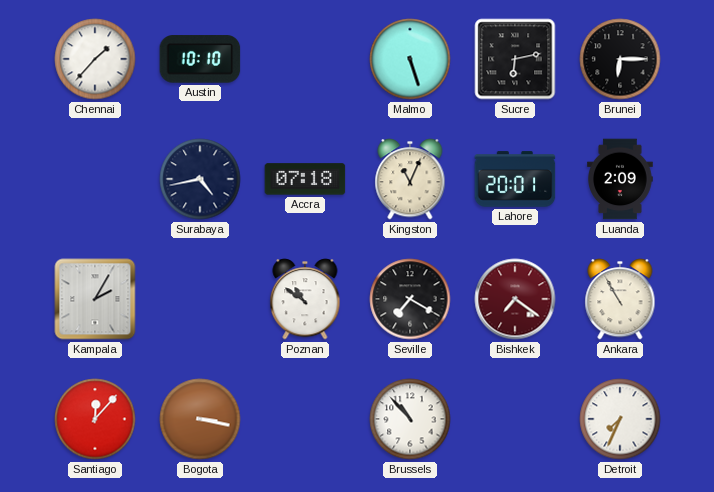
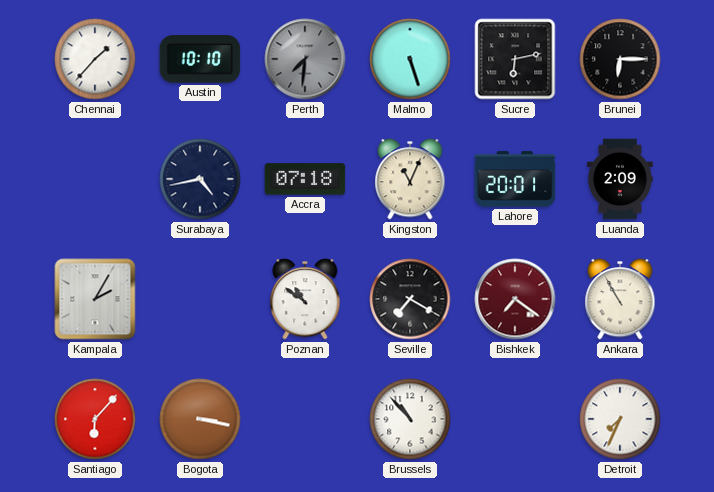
Perth: none -> 7:31
Santiago: 12:07 -> 6:07
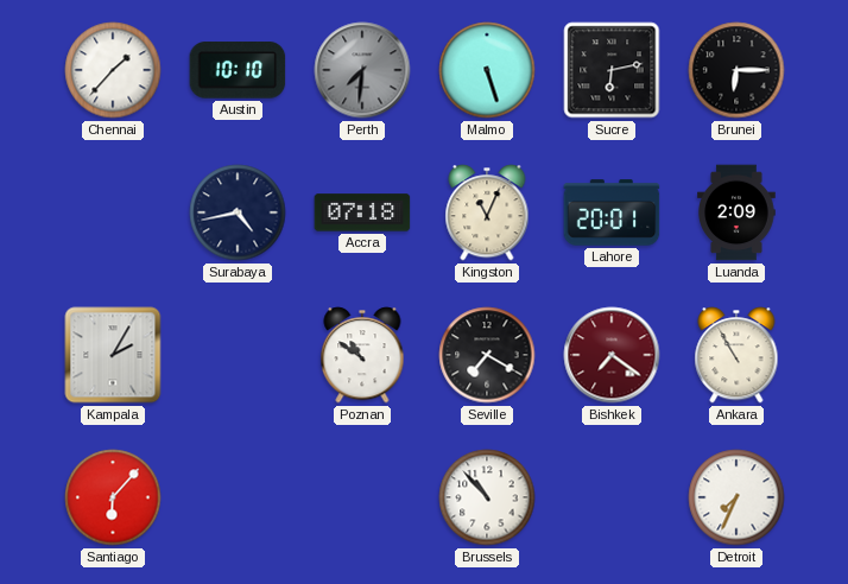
Bogota: 3:17 -> none
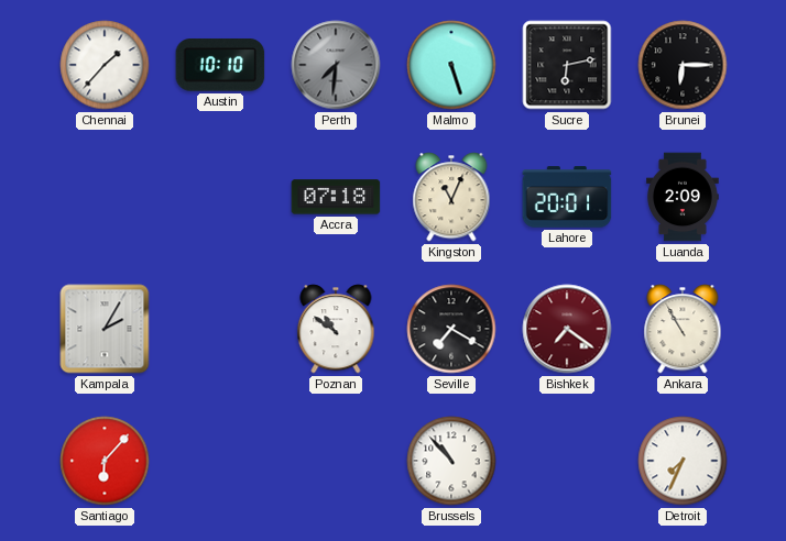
Surabaya: 4:43 -> none
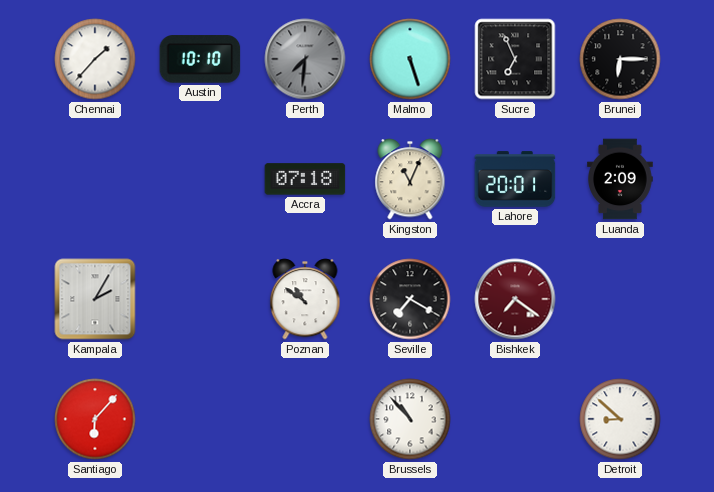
Sucre: 6:13 -> 6:56
Ankara: 10:55 -> none
Detroit: 7:34 -> 8:52
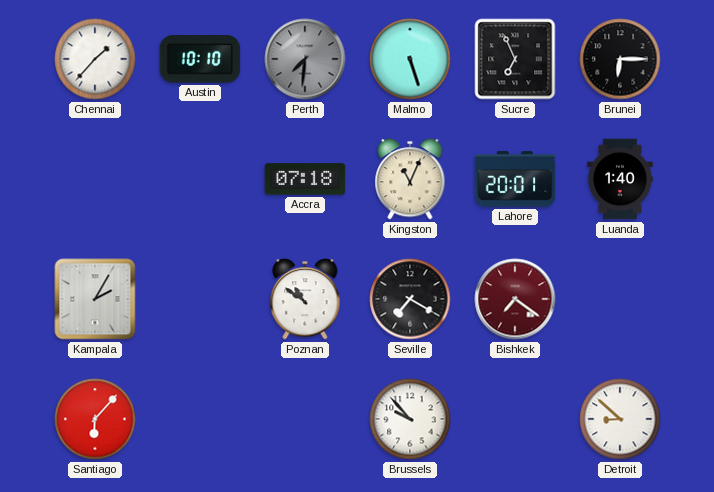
Luanda: 2:09 -> 1:40
Brussels: 10:53 -> 9:53
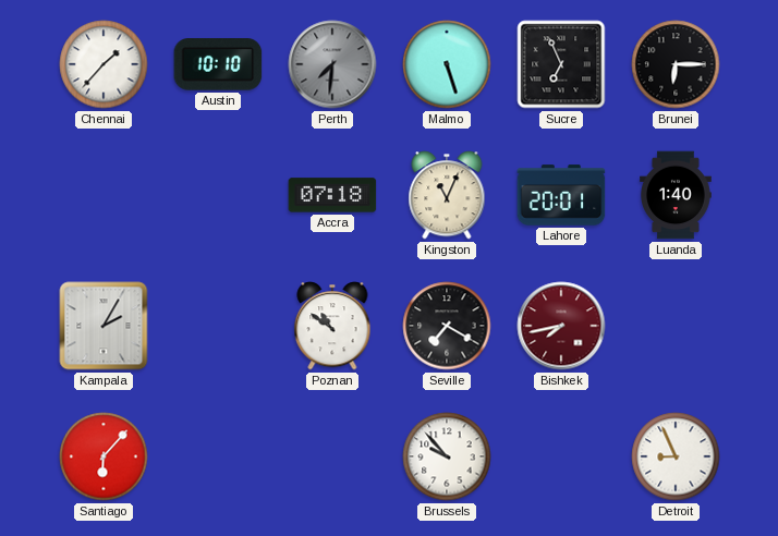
Bishkek: 7:21 -> 7:43
Detroit: 8:52 -> 8:56
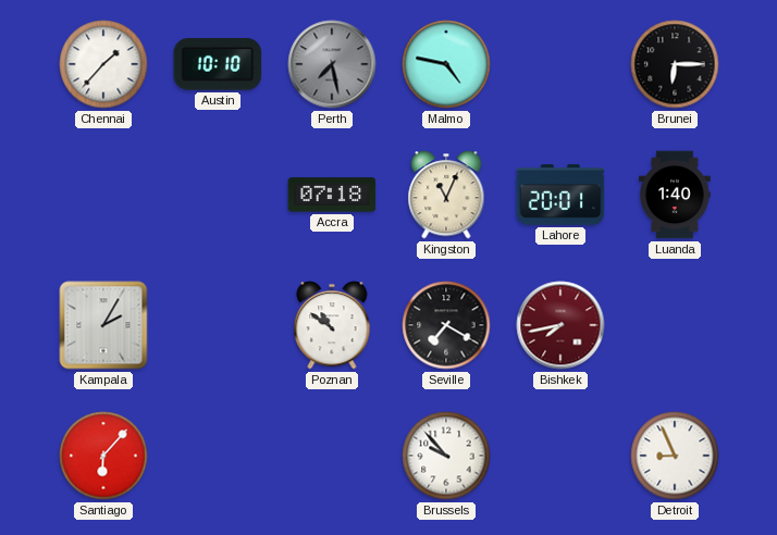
Perth: 7:31 -> 7:28
Malmo: 5:27 -> 4:47
Sucre: 6:56 -> none
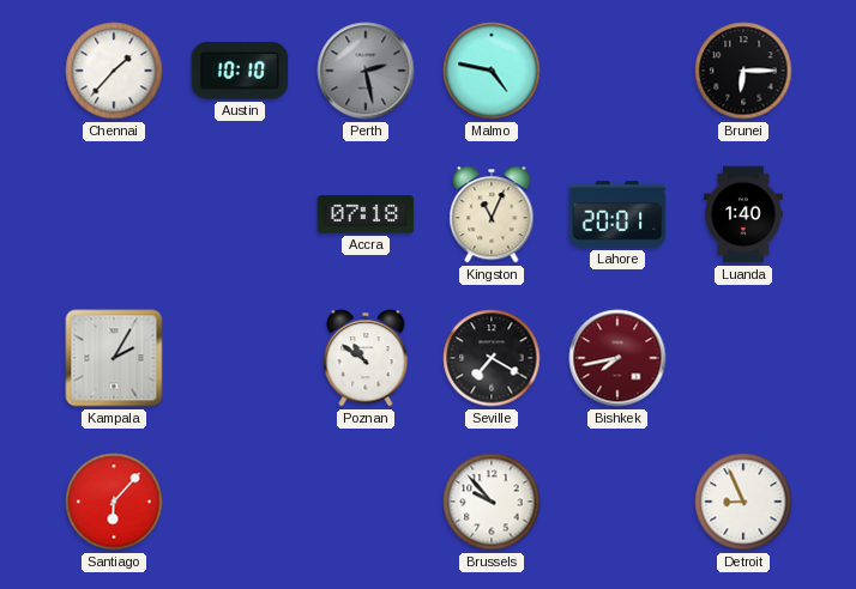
Perth: 7:28 -> 2:28
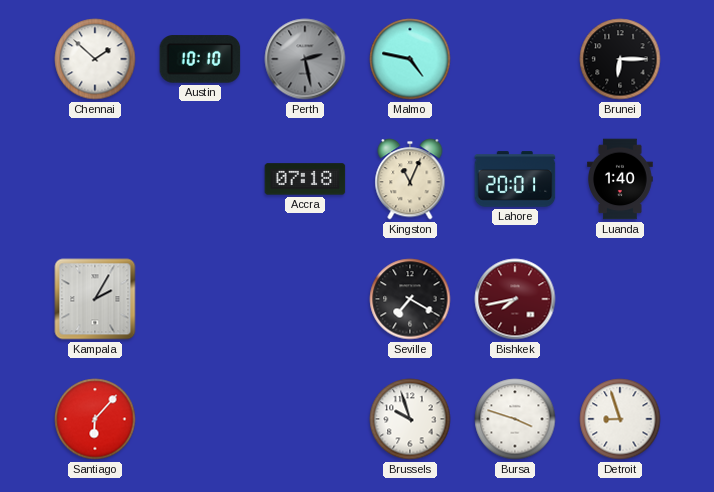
Chennai: 1:37 -> 1:52
Poznan: 10:51 -> none
Brussels: 9:53 -> 9:57
Bursa: none -> 3:48
Detroit: 8:56 -> 8:57
